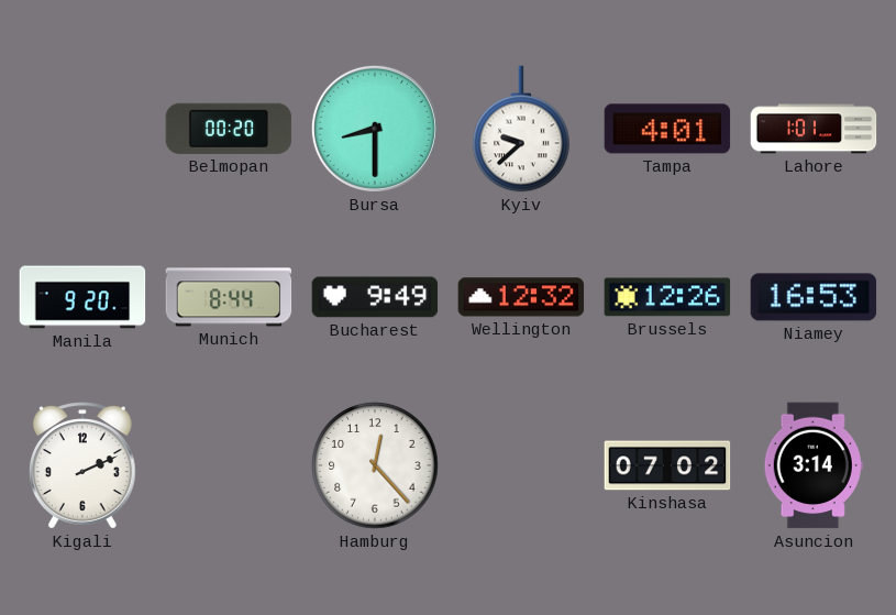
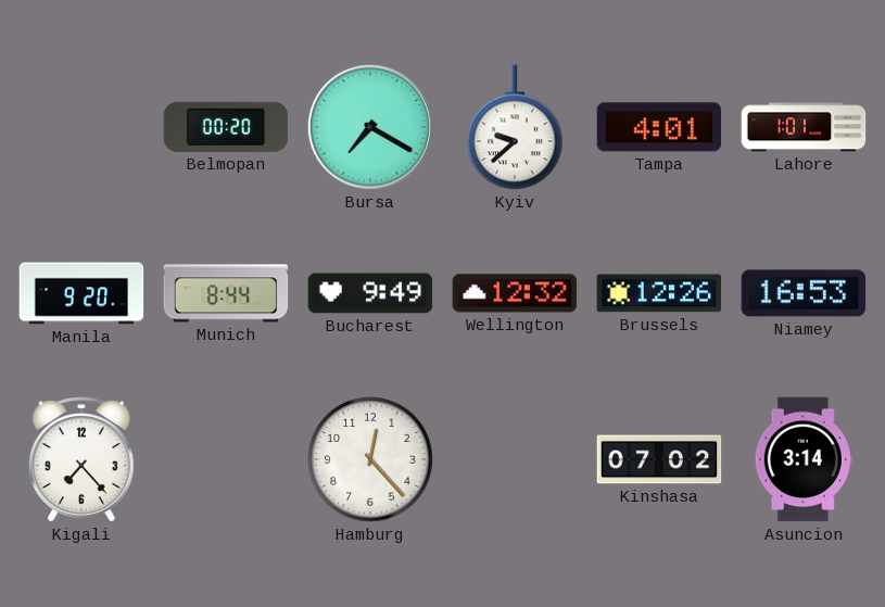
Bursa: 8:30 -> 7:20
Kigali: 2:11 -> 7:23
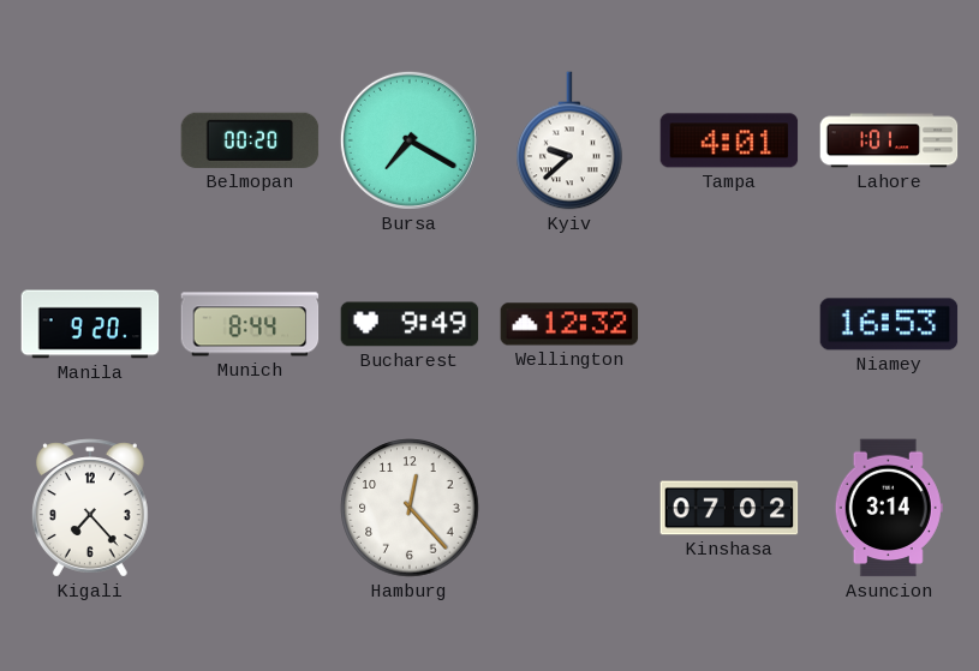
Brussels: 12:26 -> none
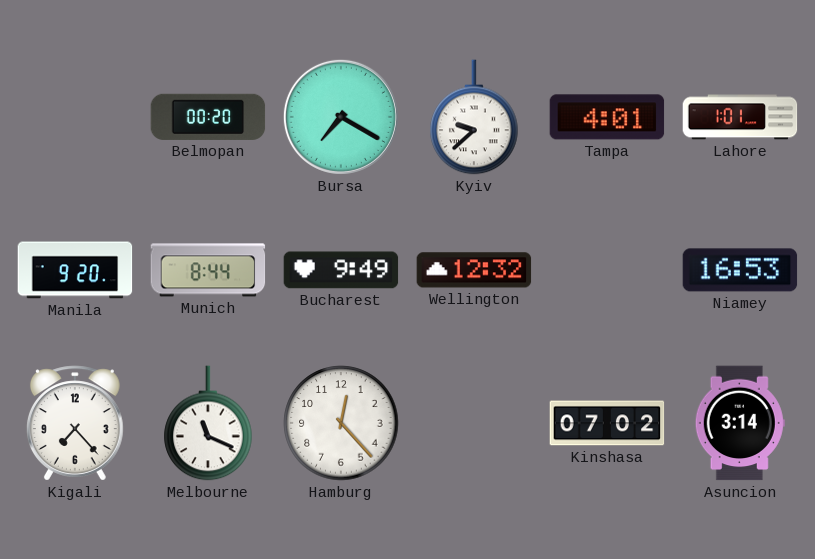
Melbourne: none -> 11:19
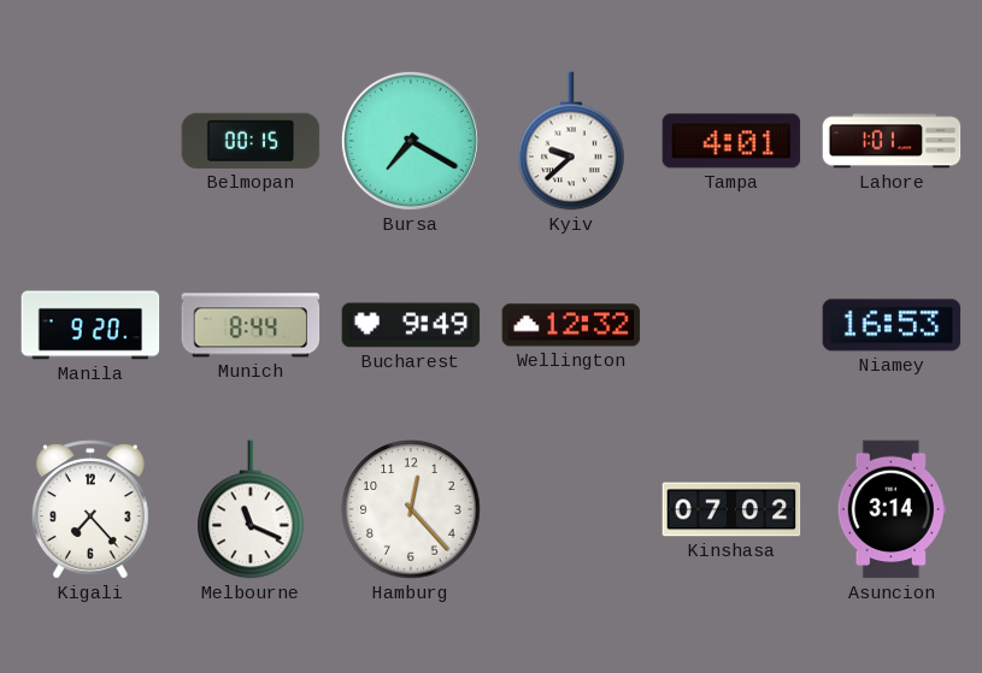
Belmopan: 00:20 -> 00:15
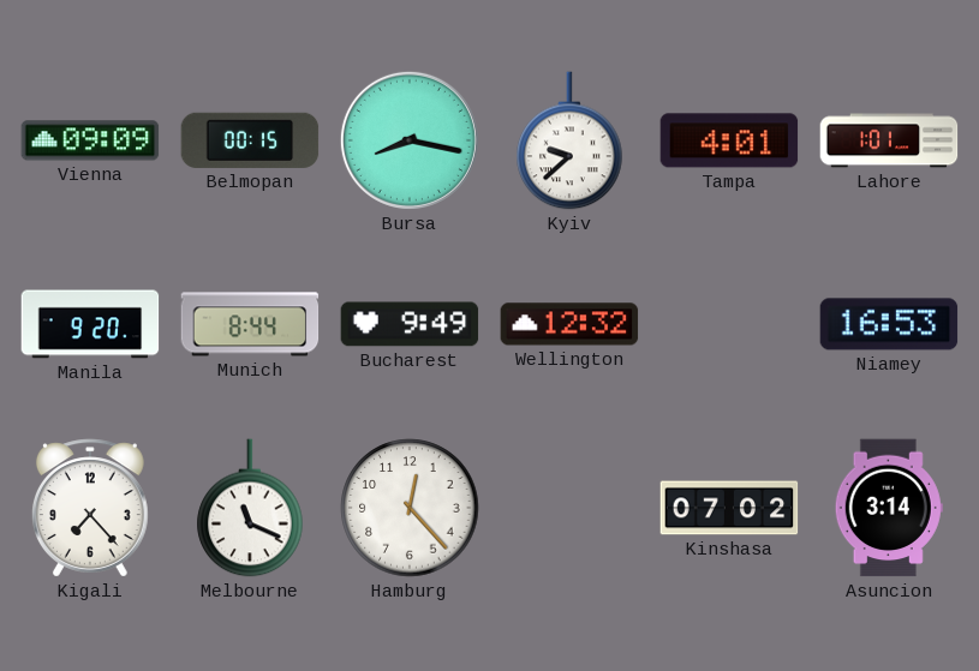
Vienna: none -> 09:09
Bursa: 7:20 -> 8:17
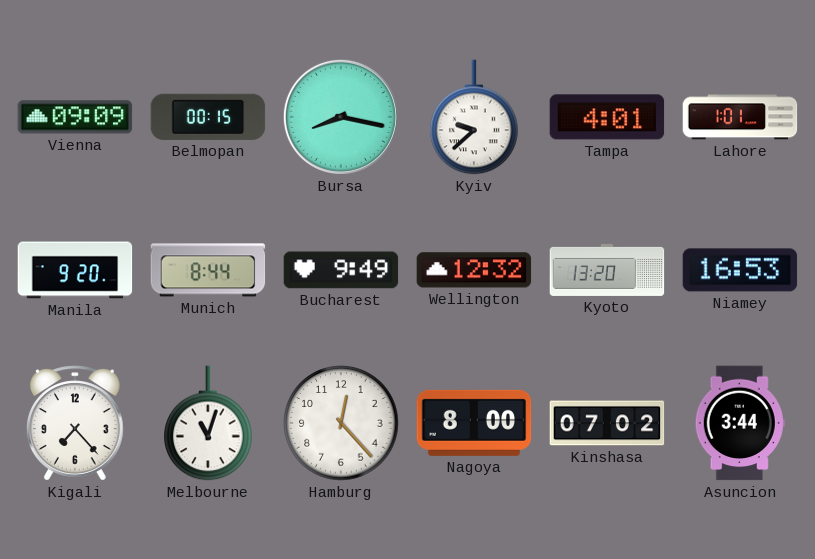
Kyoto: none -> 13:20
Melbourne: 11:19 -> 11:03
Nagoya: none -> 8:00
Asuncion: 3:14 -> 3:44
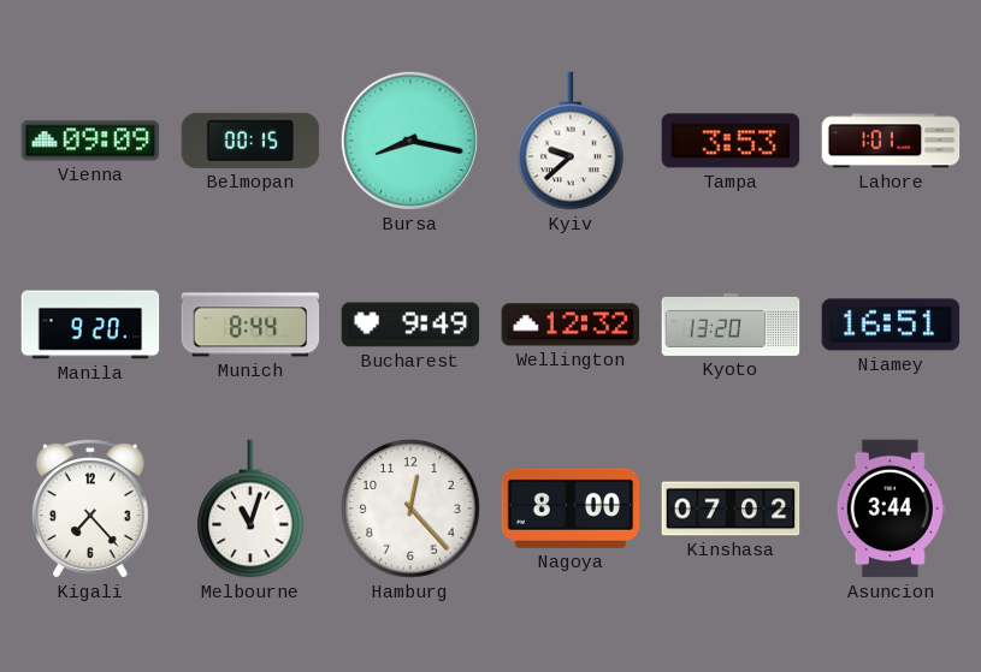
Tampa: 4:01 -> 3:53
Niamey: 16:53 -> 16:51
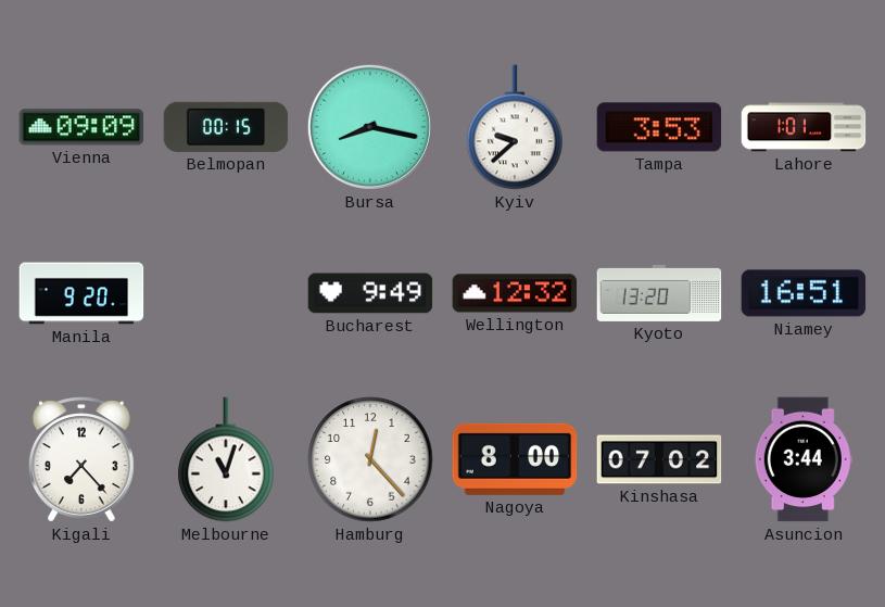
Munich: 8:44 -> none
